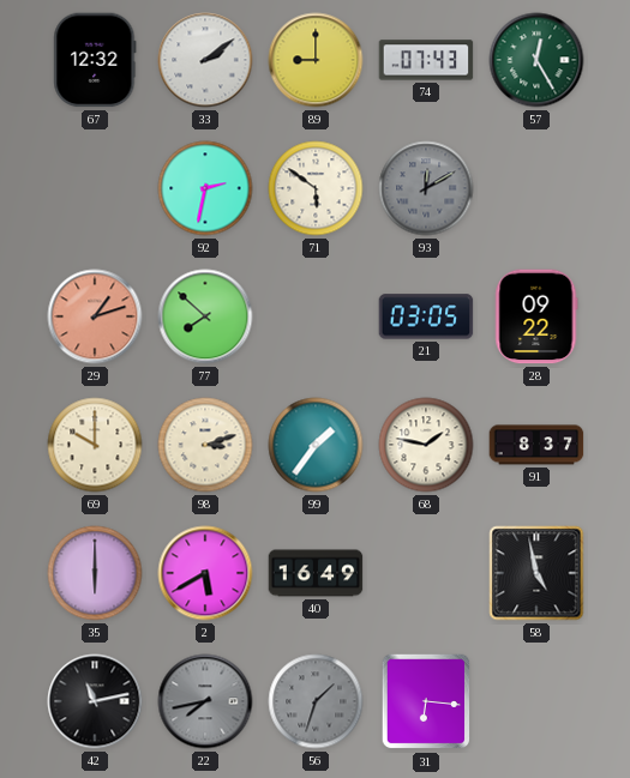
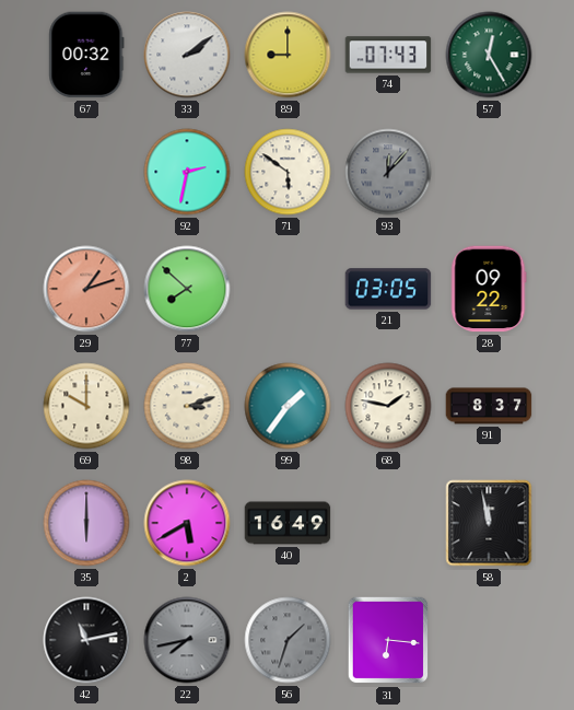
67: 12:32 -> 00:32
93: 12:10 -> 12:07
58: 4:58 -> 11:58
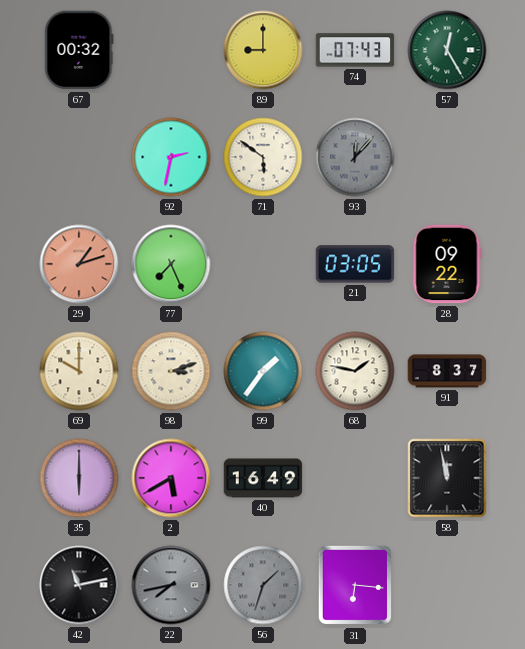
33: 2:09 -> none
77: 7:52 -> 7:26
